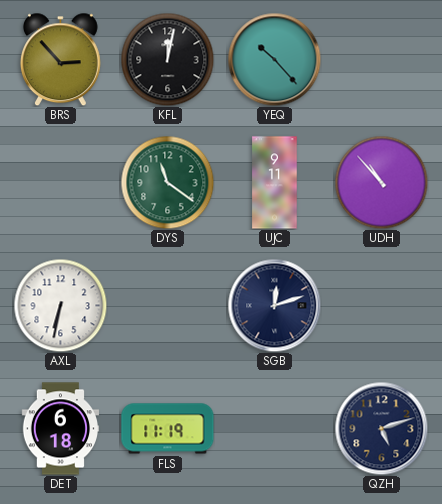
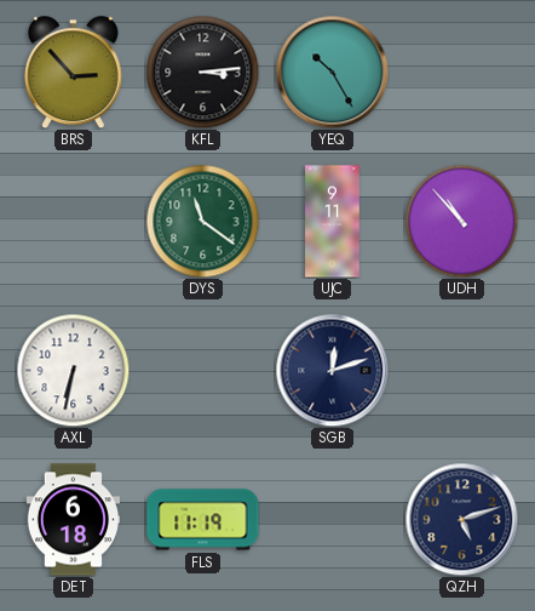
KFL: 12:02 -> 3:14
YEQ: 10:23 -> 10:25
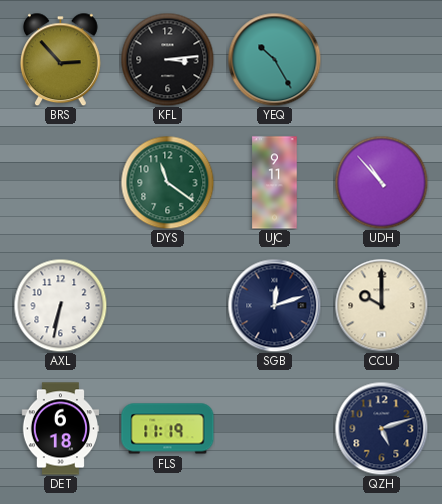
CCU: none -> 10:00
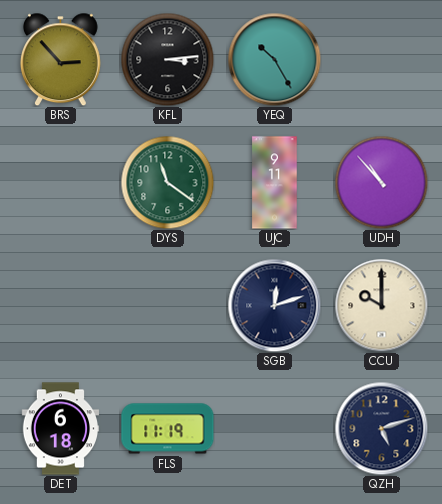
AXL: 6:32 -> none
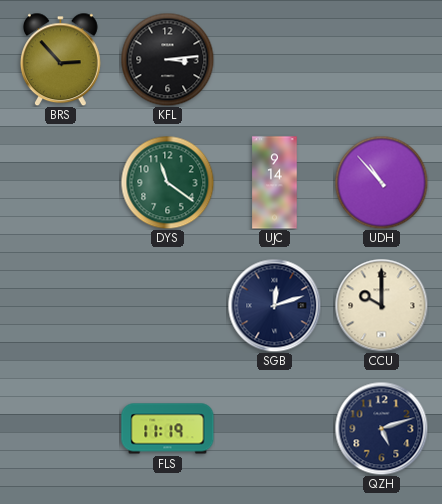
YEQ: 10:25 -> none
UJC: 9:11 -> 9:14
DET: 6:18 -> none
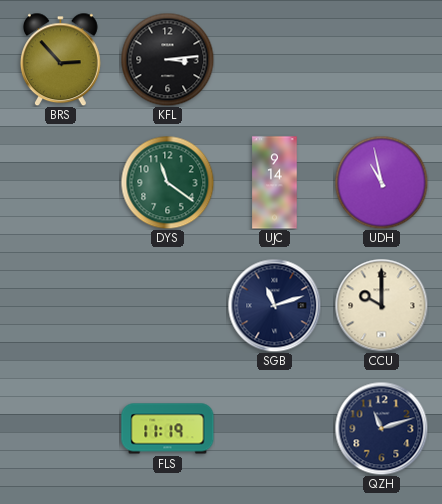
UDH: 10:53 -> 10:58
SGB: 12:12 -> 11:12
QZH: 5:12 -> 11:12
